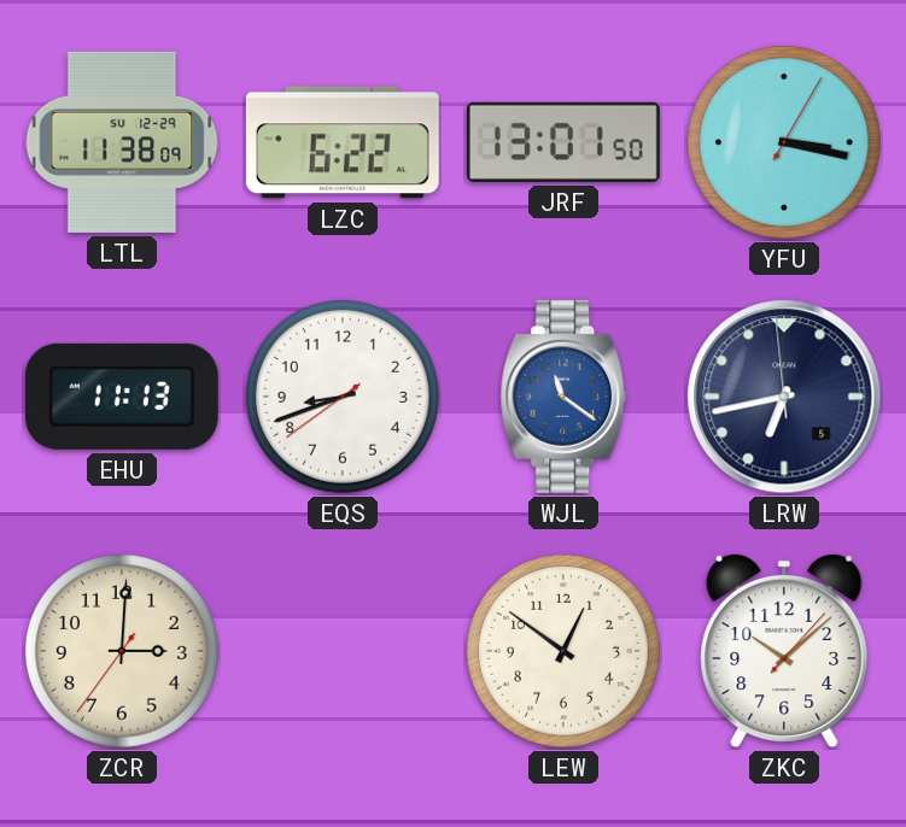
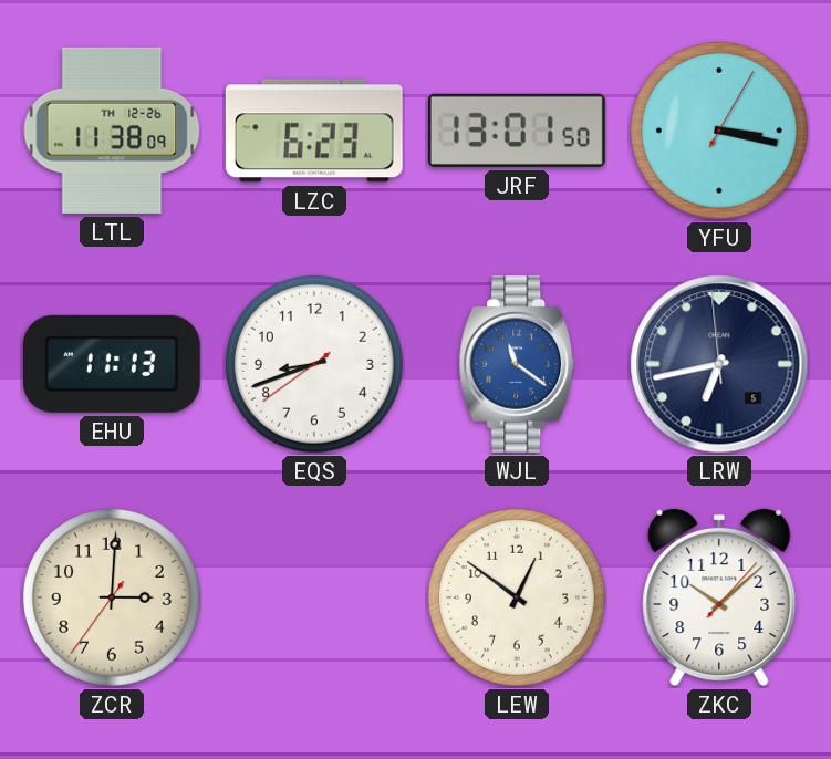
LTL date: SU 12-29 -> TH 12-26
LZC: 6:22 -> 6:23
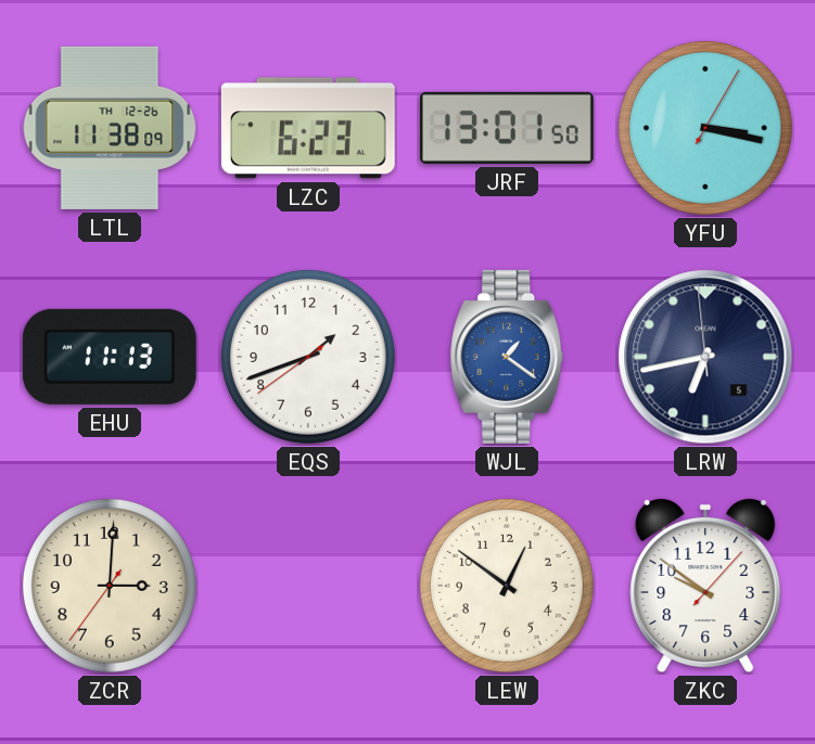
EQS: 8:41 -> 1:41
WJL: 11:21 -> 1:21
ZKC: 10:08 -> 9:51
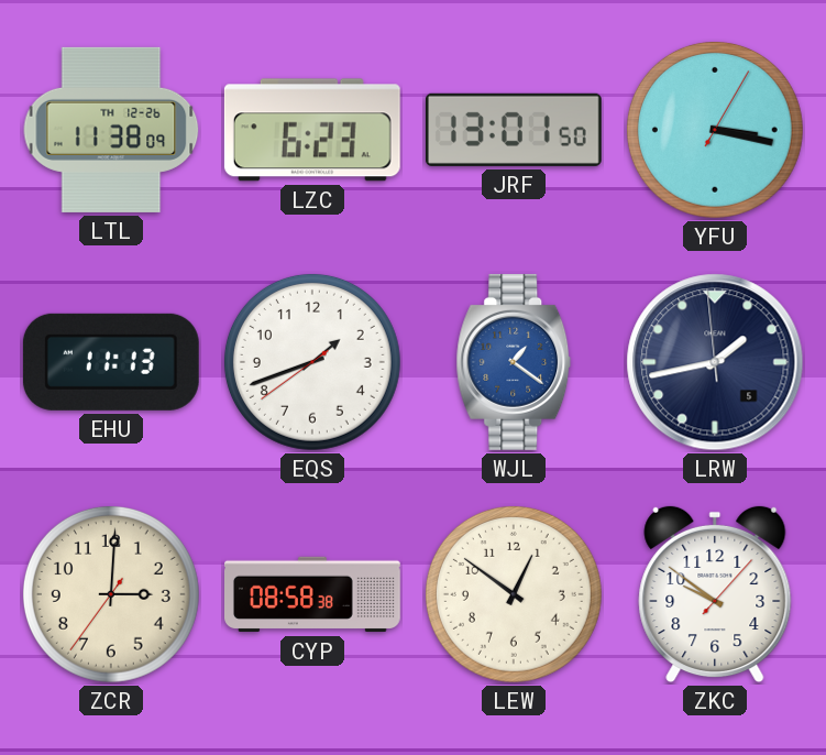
LRW: 6:42 -> 1:42
CYP: none -> 08:58
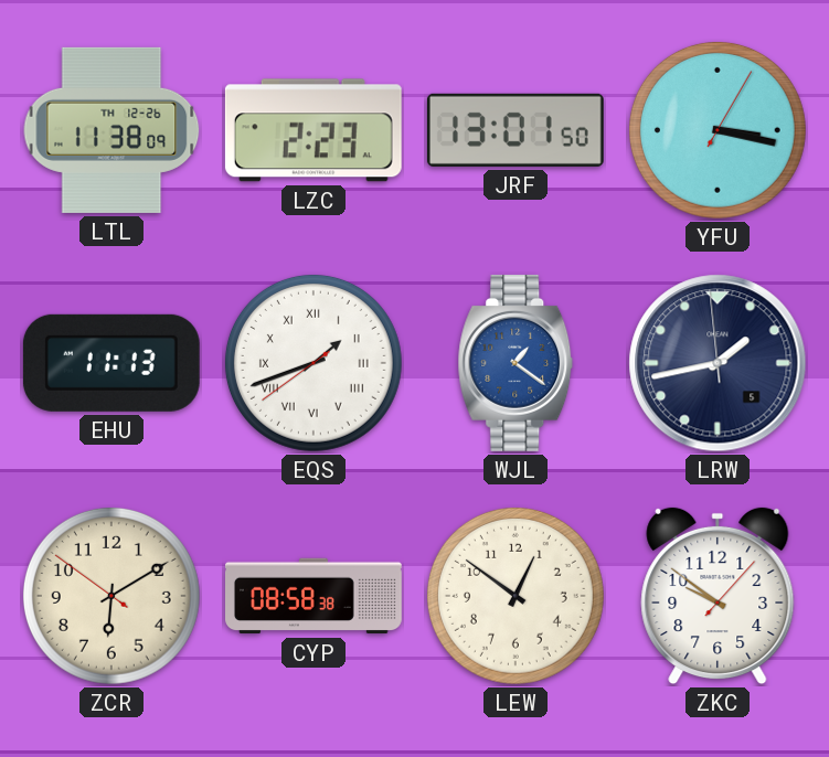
LZC: 6:23 -> 2:23
EQS numerals: Arabic -> Roman
ZCR: 3:00 -> 6:09
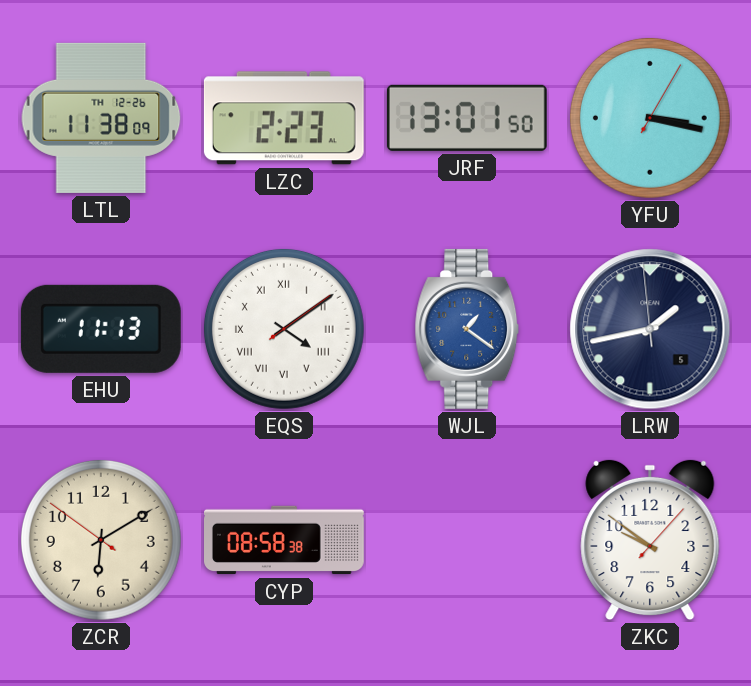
EQS: 1:41 -> 4:09
LEW: 12:51 -> none
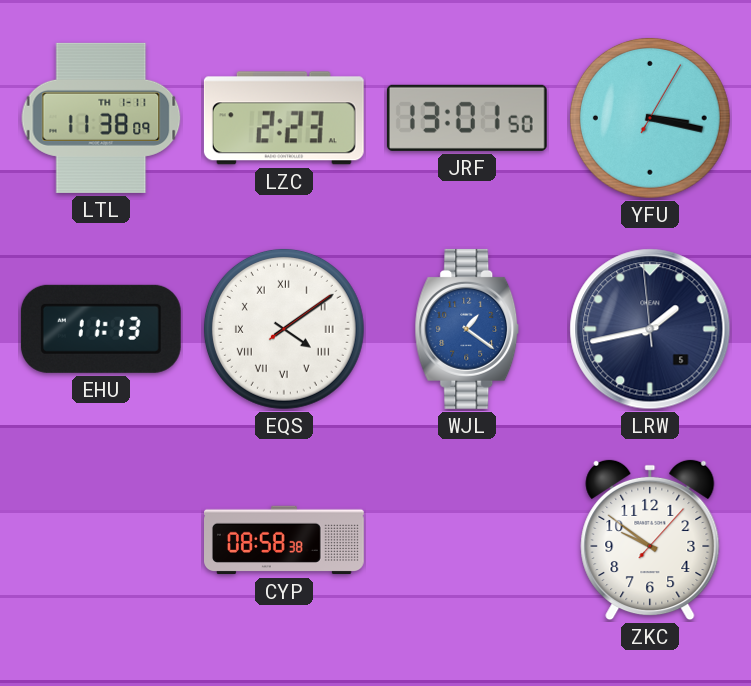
LTL date: TH 12-26 -> TH 1-11
ZCR: 6:09 -> none
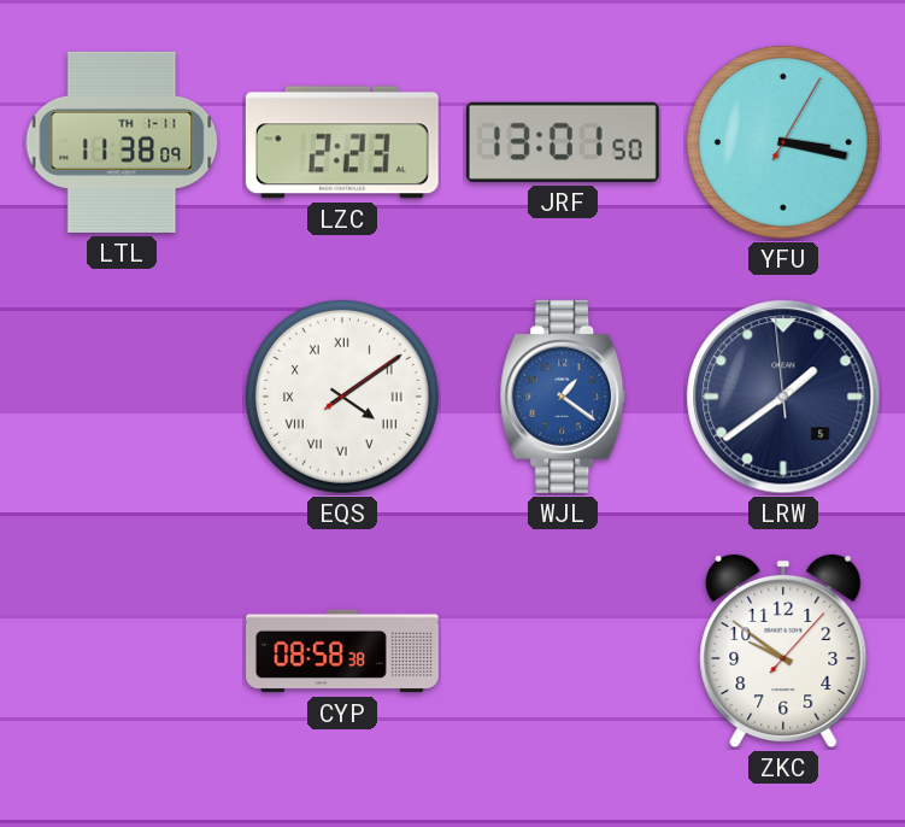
EHU: 11:13 -> none
LRW: 1:42 -> 1:38
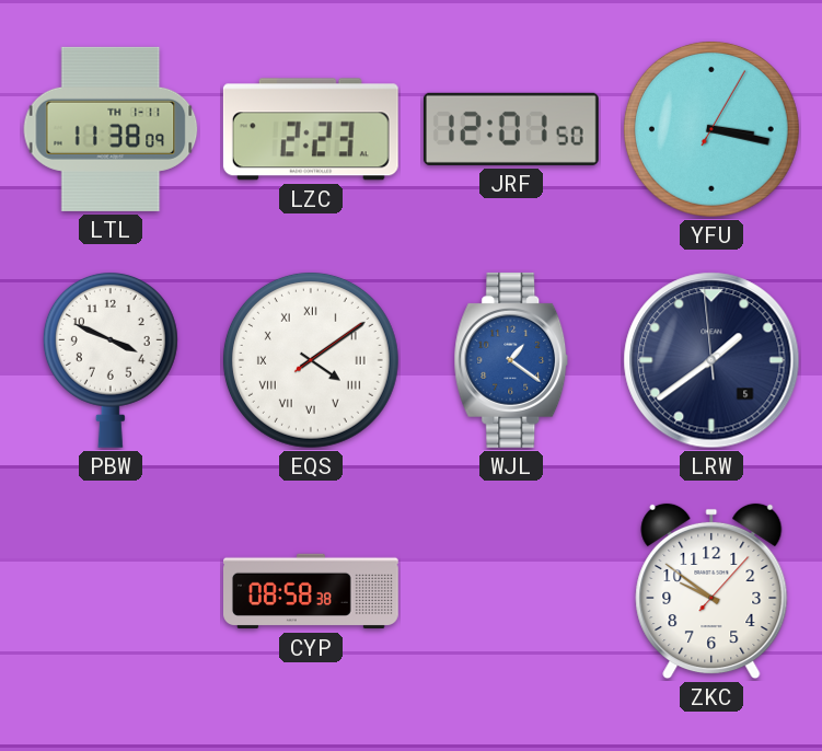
JRF: 13:01 -> 12:01
PBW: none -> 3:49
